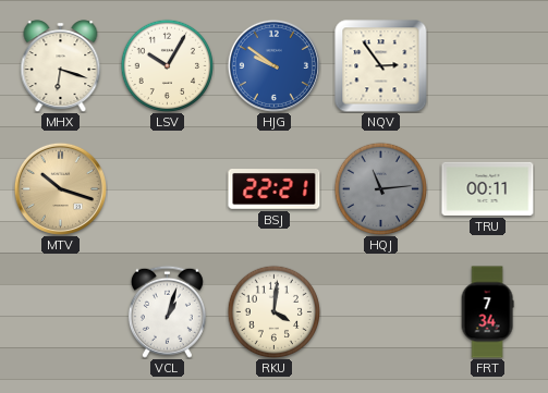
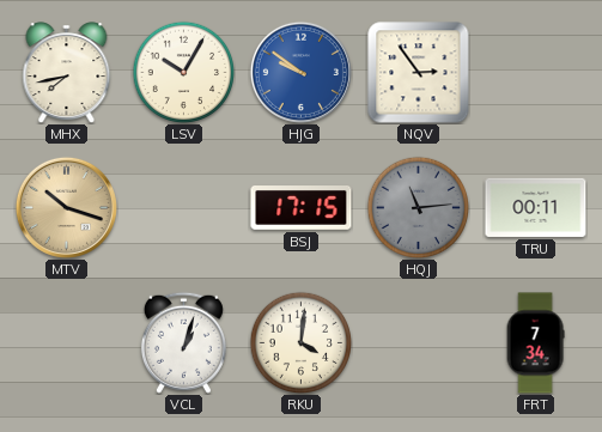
MHX: 6:18 -> 7:43
BSJ: 22:21 -> 17:15
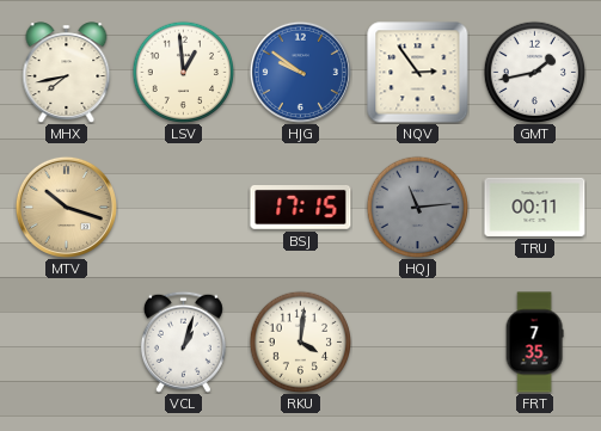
LSV: 10:05 -> 12:59
GMT: none -> 1:43
FRT: 7:34 -> 7:35
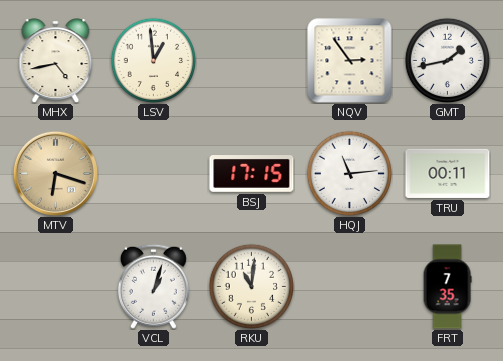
MHX: 7:43 -> 4:43
HJG: 9:51 -> none
MTV: 10:18 -> 6:18
HQJ dial: grey -> white
RKU: 4:01 -> 11:01
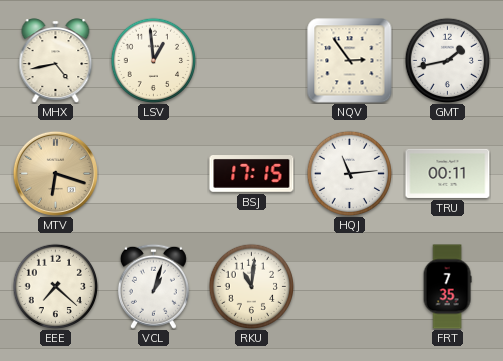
EEE: none -> 7:22
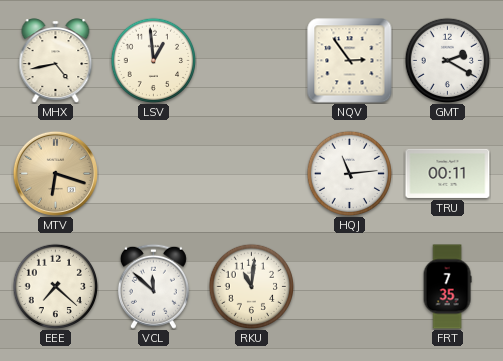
GMT: 1:43 -> 2:20
BSJ: 17:15 -> none
VCL: 1:03 -> 11:52
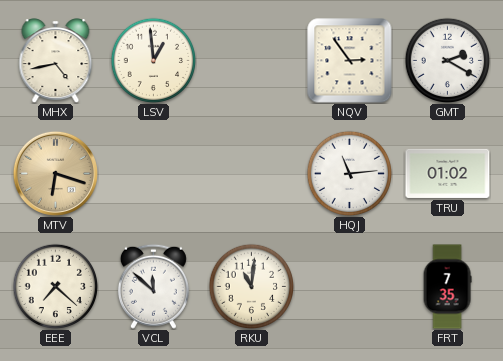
TRU: 00:11 -> 01:02
